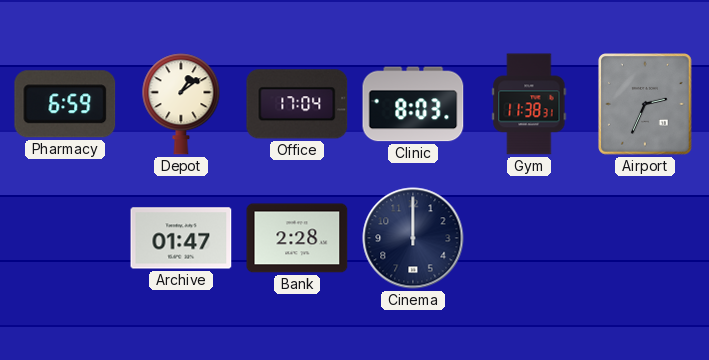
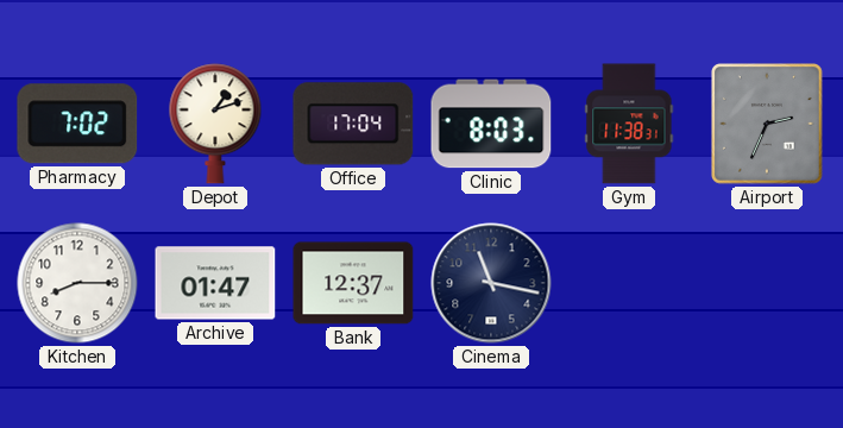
Pharmacy: 6:59 -> 7:02
Depot: 1:09 -> 1:12
Kitchen: none -> 8:15
Bank: 2:28 -> 12:37
Cinema: 12:00 -> 11:17
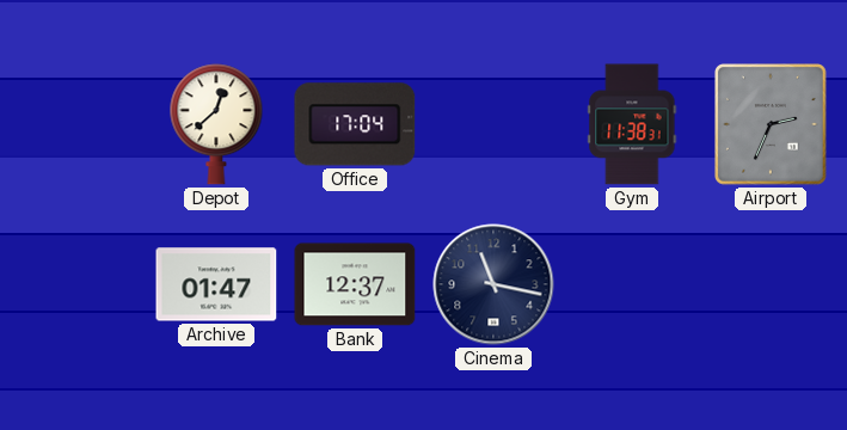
Pharmacy: 7:02 -> none
Depot: 1:12 -> 12:38
Clinic: 8:03 -> none
Kitchen: 8:15 -> none
